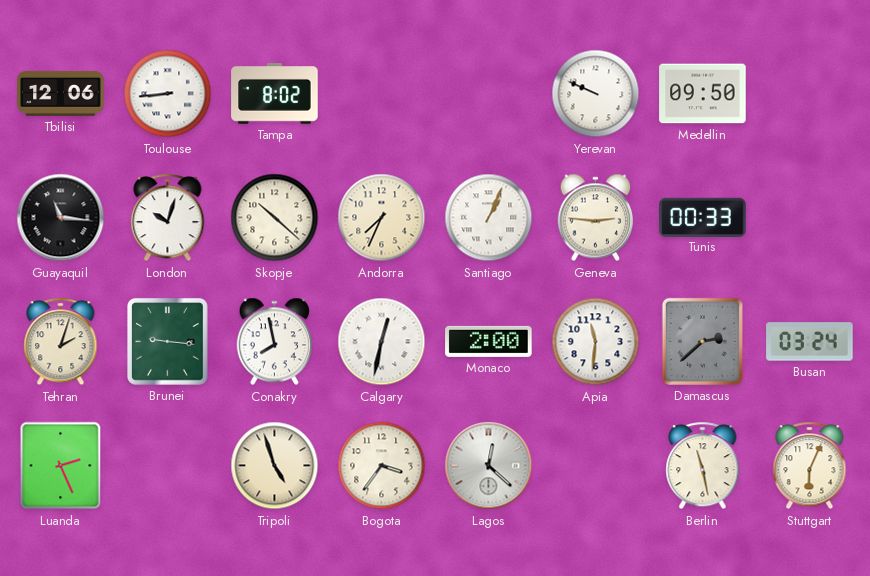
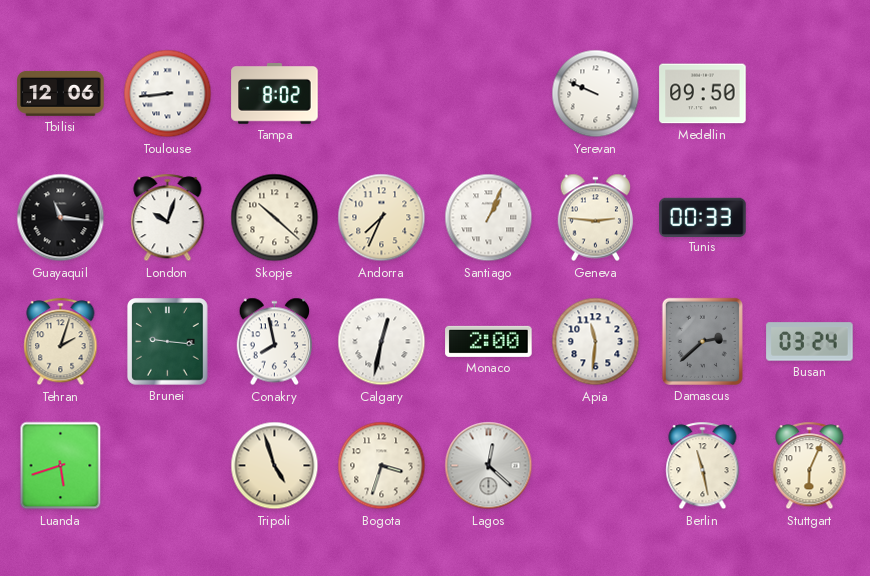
Luanda: 2:26 -> 5:42
Bogota: 3:36 -> 3:33
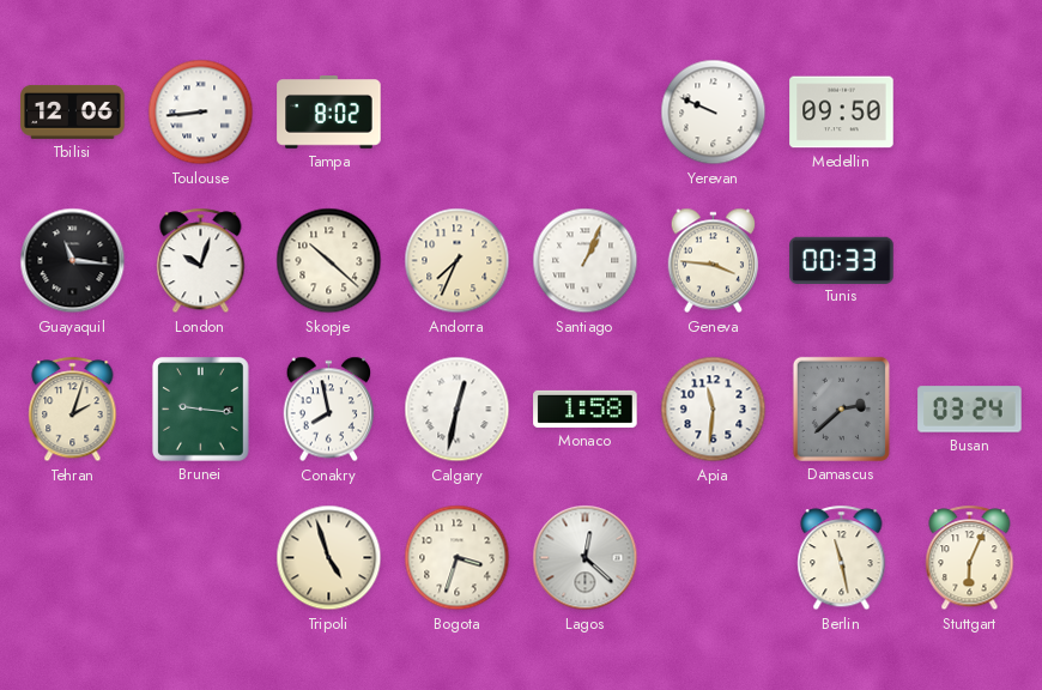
Geneva: 2:46 -> 3:46
Monaco: 2:00 -> 1:58
Luanda: 5:42 -> none
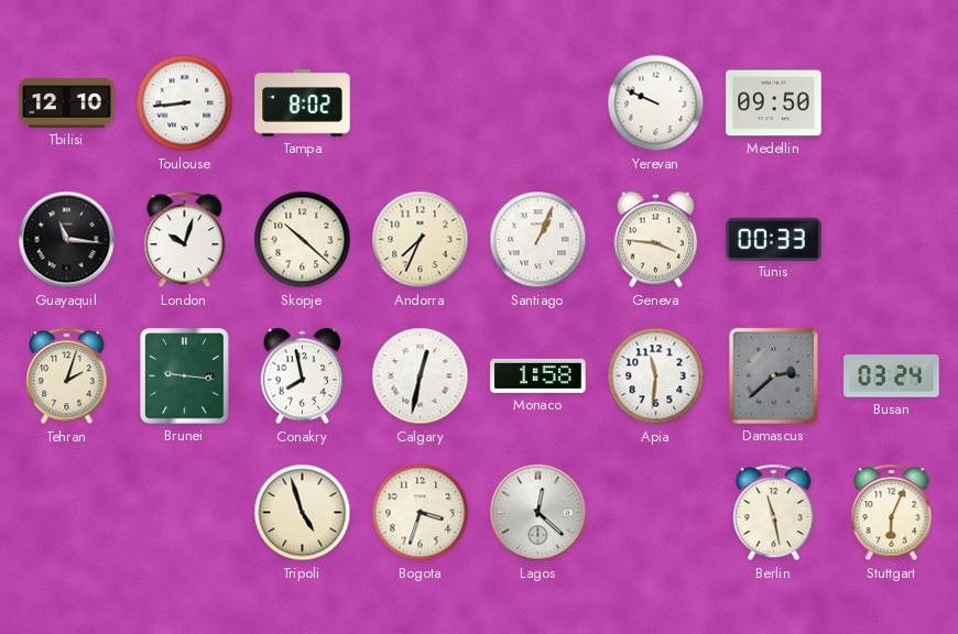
Tbilisi: 12:06 -> 12:10
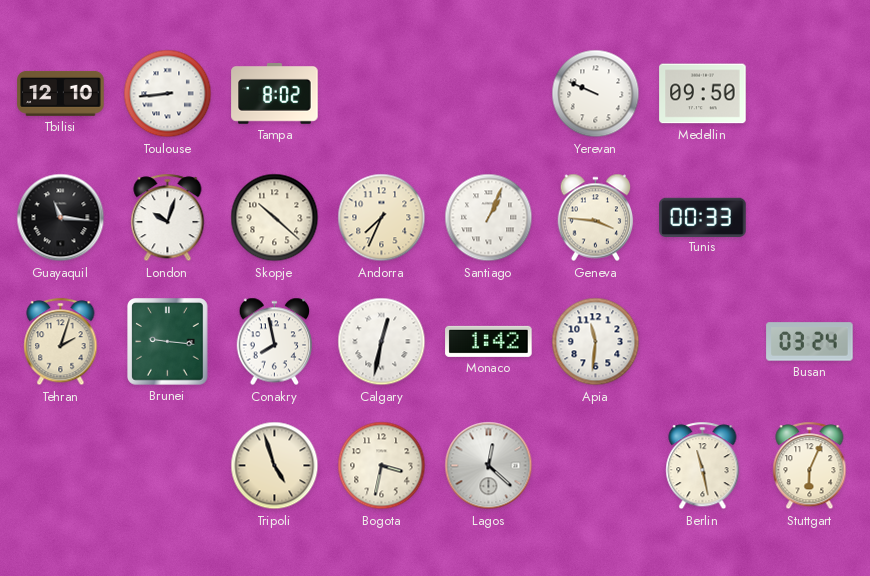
Monaco: 1:58 -> 1:42
Damascus: 2:38 -> none
Bogota: 3:33 -> 3:32
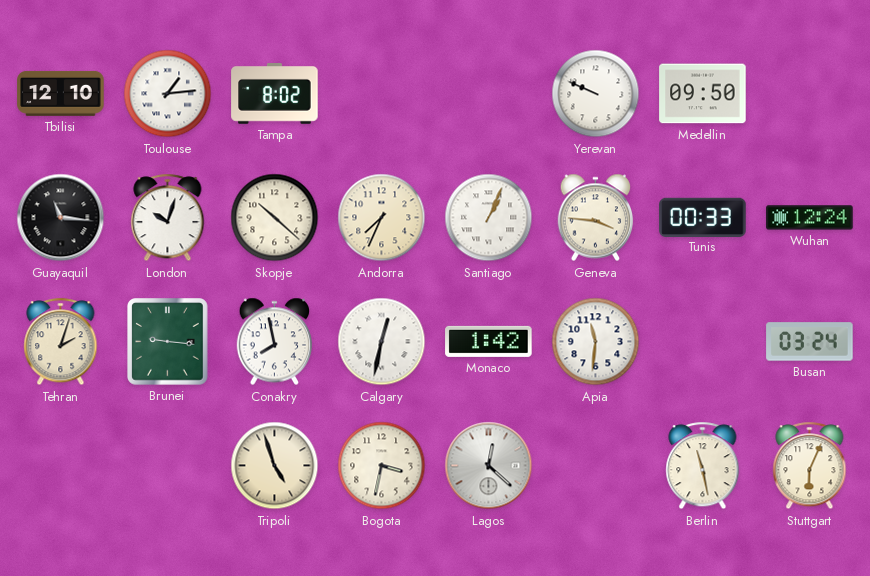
Toulouse: 8:44 -> 1:14
Wuhan: none -> 12:24
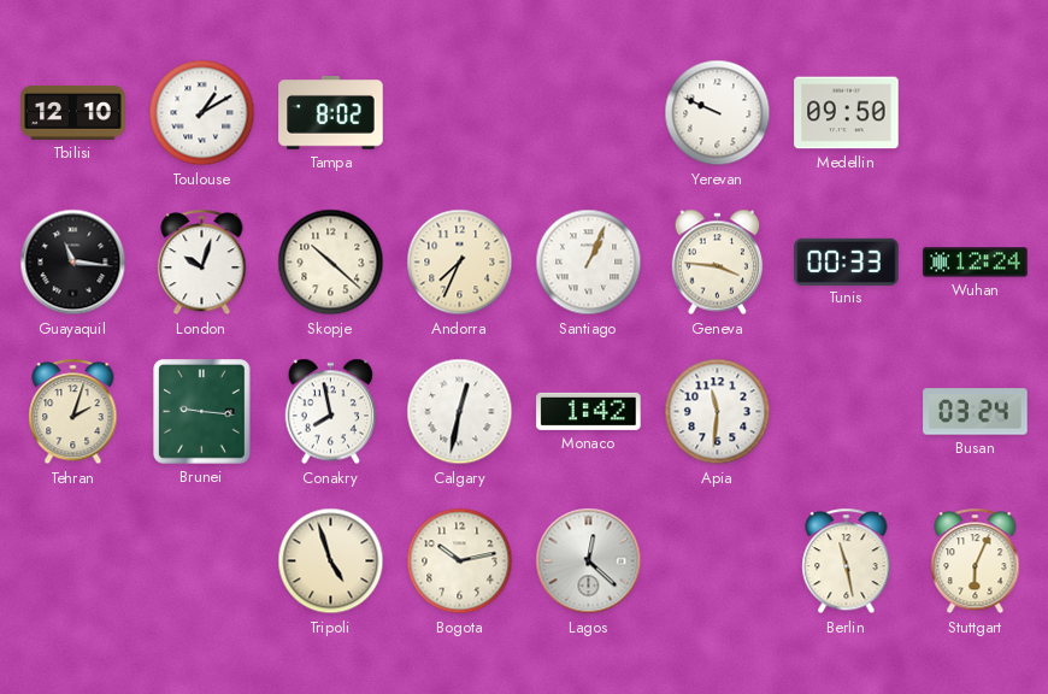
Toulouse: 1:14 -> 1:10
Bogota: 3:32 -> 10:13
